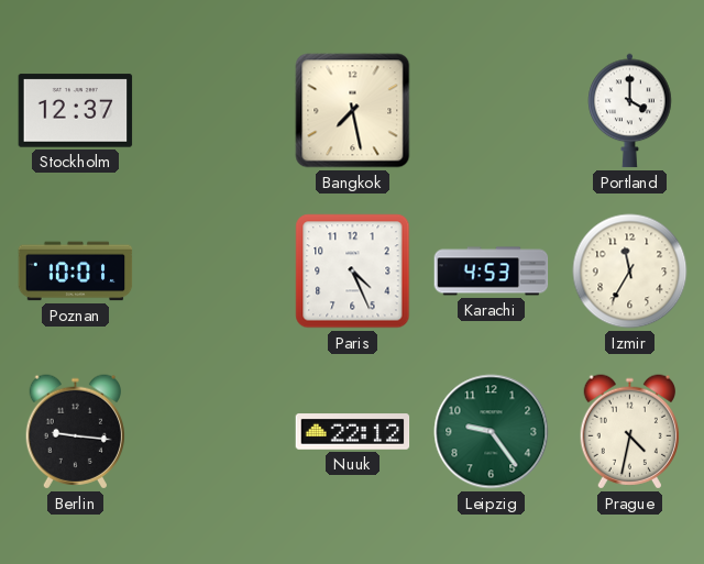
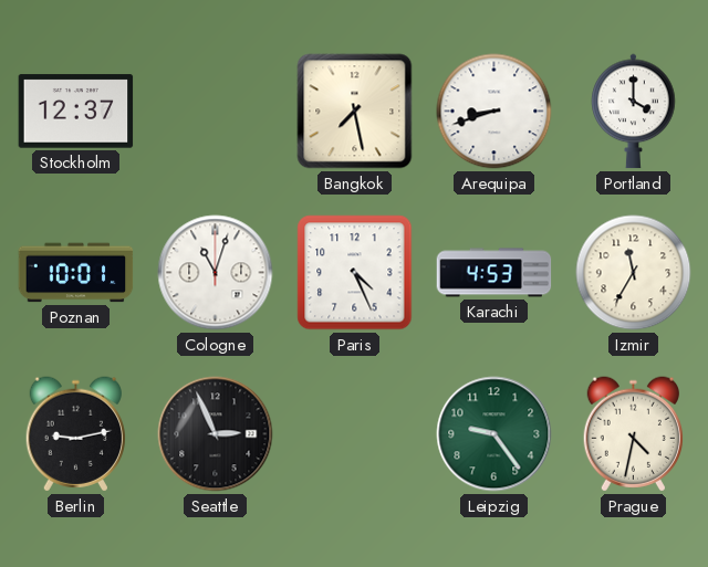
Arequipa: none -> 8:42
Cologne: none -> 11:03
Berlin: 9:16 -> 9:13
Seattle: none -> 2:56
Nuuk: 22:12 -> none
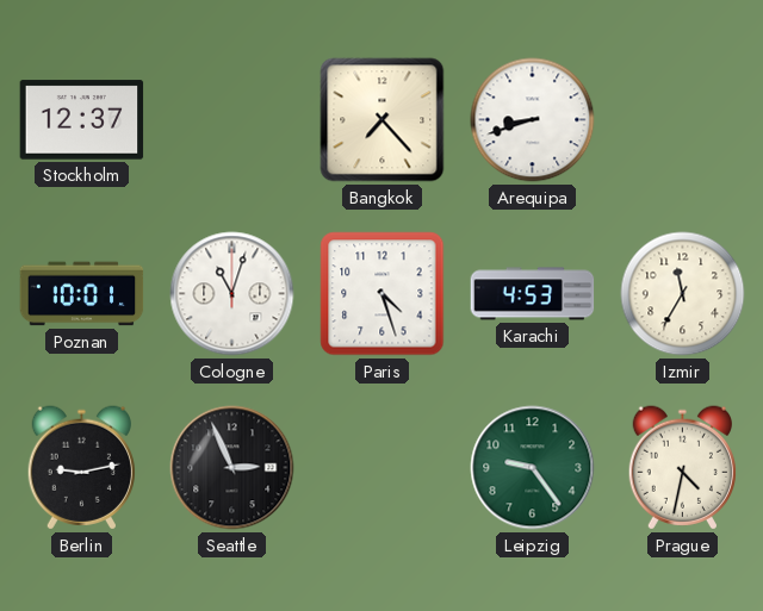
Bangkok: 7:28 -> 7:23
Portland: 4:00 -> none
Paris: 4:26 -> 4:27
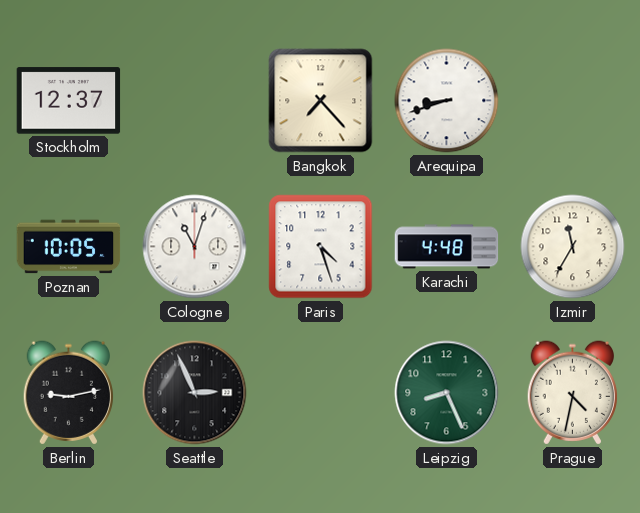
Poznan: 10:01 -> 10:05
Karachi: 4:53 -> 4:48
Leipzig: 9:24 -> 8:26
